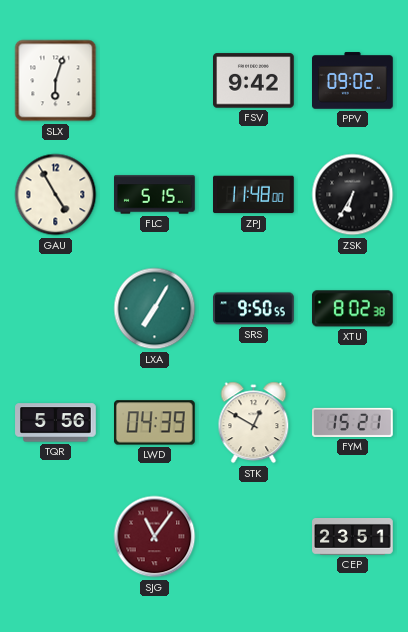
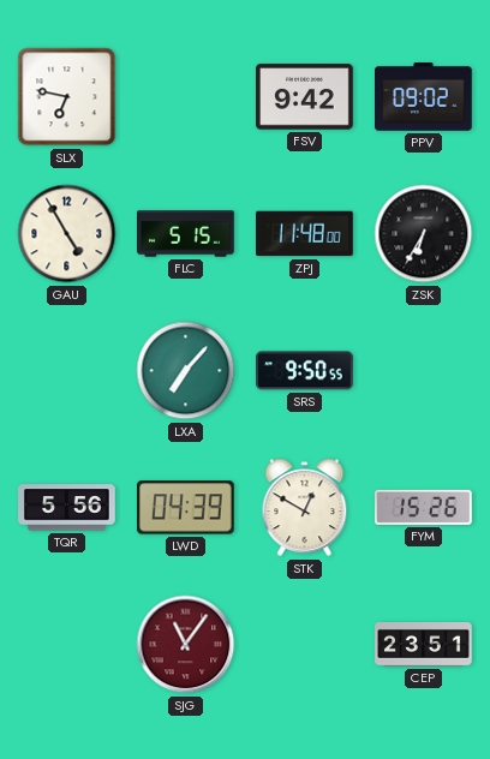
SLX: 6:03 -> 6:47
LXA: 7:05 -> 7:07
XTU: 8:02 -> none
FYM: 15:21 -> 15:26
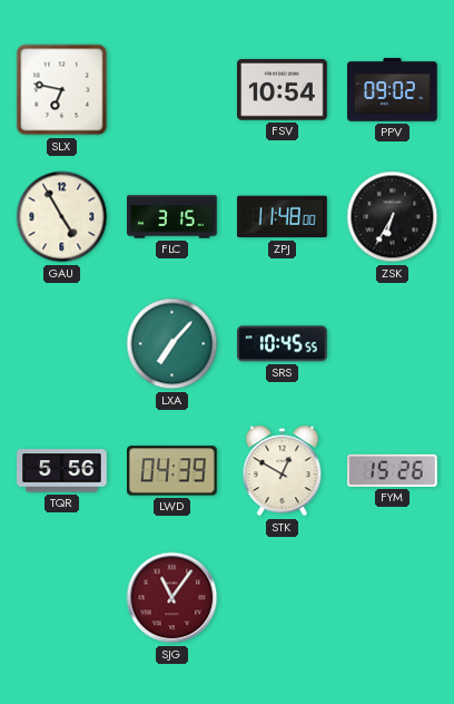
FSV: 9:42 -> 10:54
FLC: 5:15 -> 3:15
SRS: 9:50 -> 10:45
CEP: 23:51 -> none
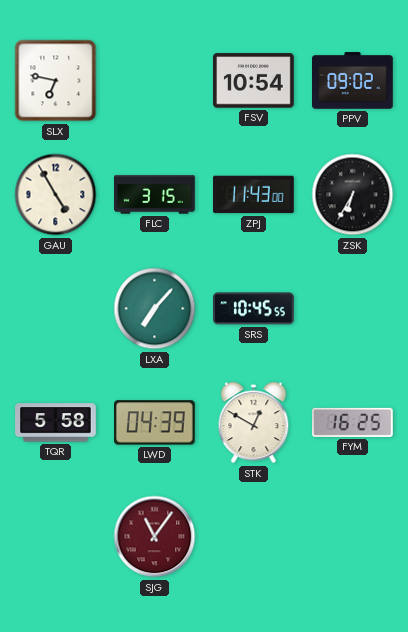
ZPJ: 11:48 -> 11:43
TQR: 5:56 -> 5:58
FYM: 15:26 -> 16:25
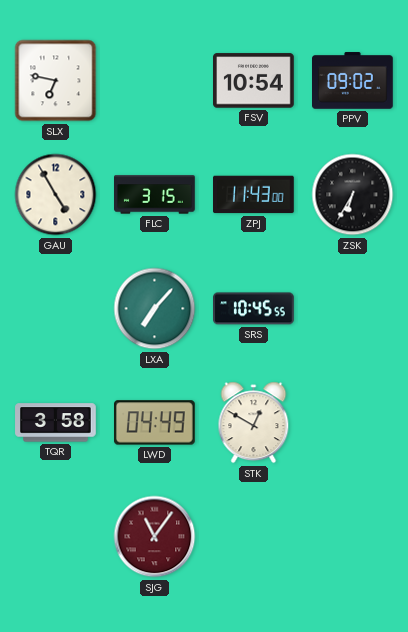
TQR: 5:58 -> 3:58
LWD: 04:39 -> 04:49
FYM: 16:25 -> none
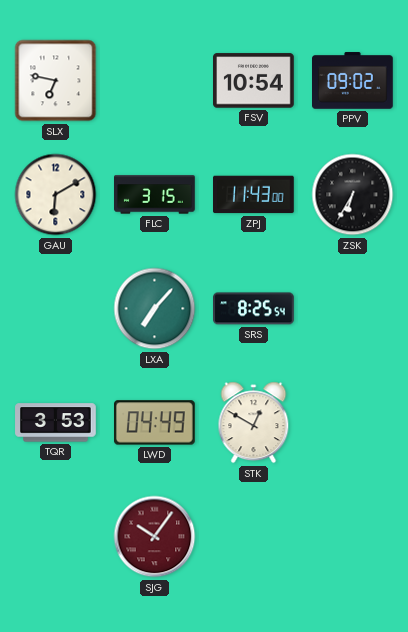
GAU: 4:55 -> 6:10
SRS: 10:45 -> 8:25
TQR: 3:58 -> 3:53
SJG: 11:06 -> 10:06
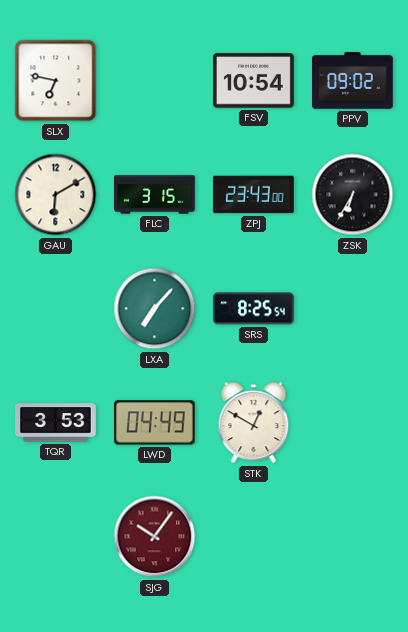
ZPJ: 11:43 -> 23:43
